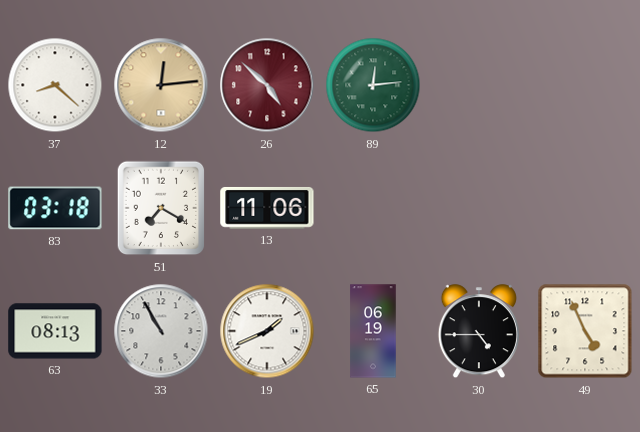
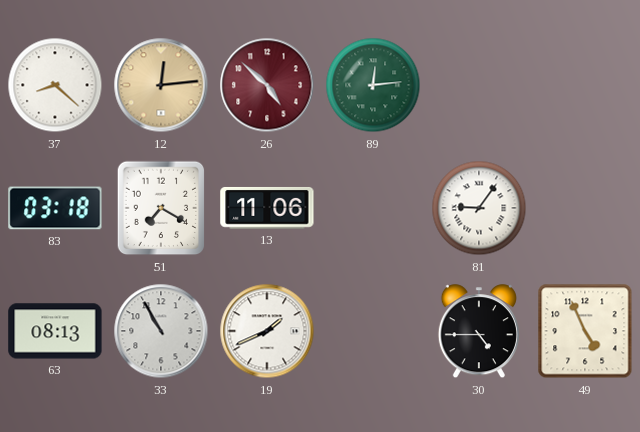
81: none -> 9:06
65: 06:19 -> none
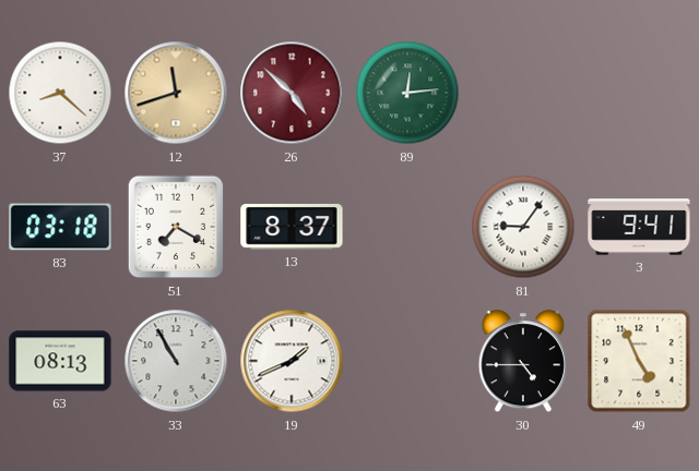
12: 12:14 -> 11:42
13: 11:06 -> 8:37
3: none -> 9:41
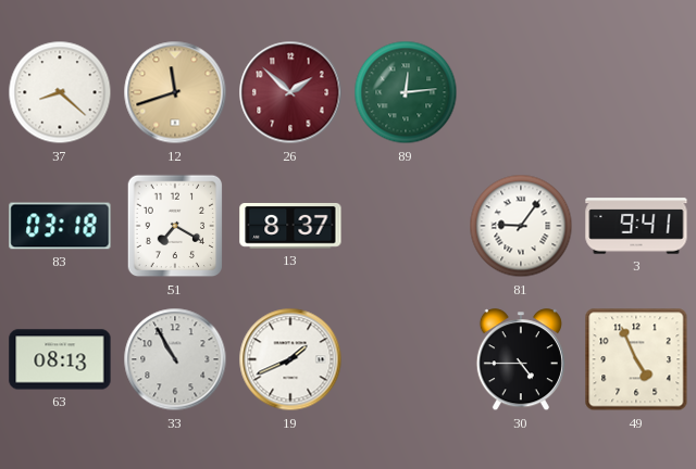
26: 4:52 -> 1:52
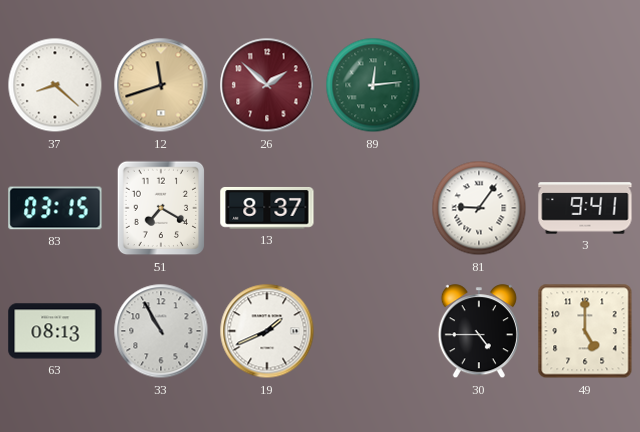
83: 03:18 -> 03:15
49: 4:56 -> 5:00
